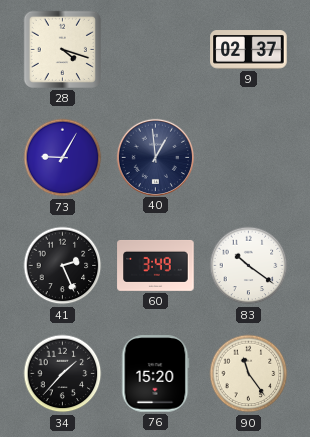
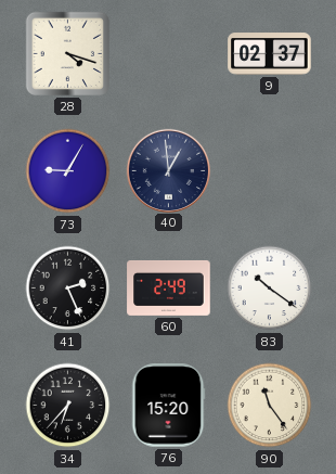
60: 3:49 -> 2:49
34: 1:37 -> 6:37
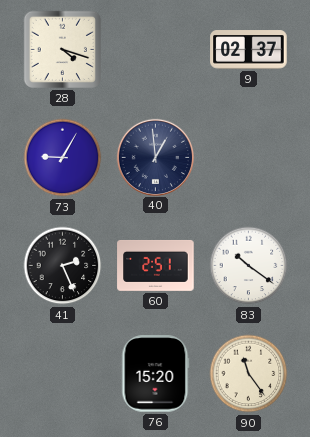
60: 2:49 -> 2:51
34: 6:37 -> none
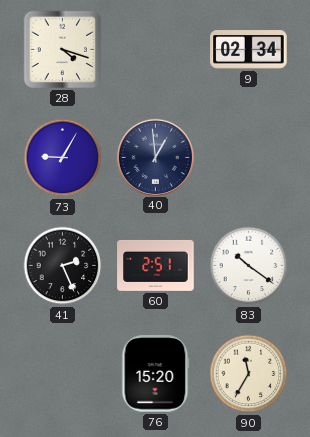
9: 02:37 -> 02:34
90: 11:24 -> 11:35
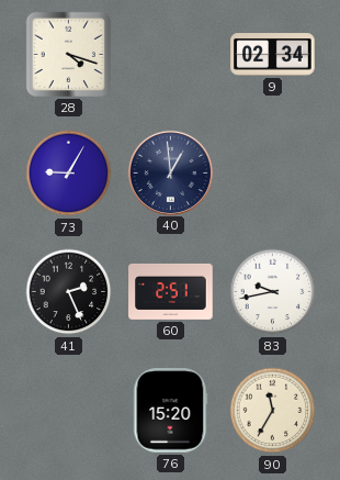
83: 10:21 -> 9:43
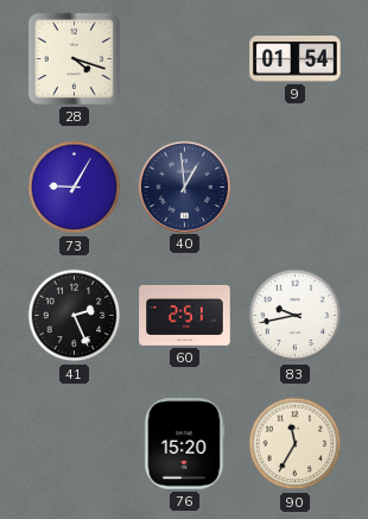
9: 02:34 -> 01:54
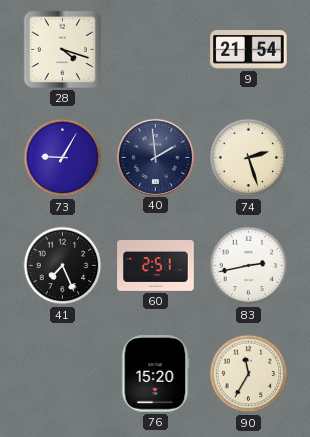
9: 01:54 -> 21:54
40: 12:59 -> 1:59
74: none -> 2:27
41: 2:26 -> 7:26
83: 9:43 -> 2:43
